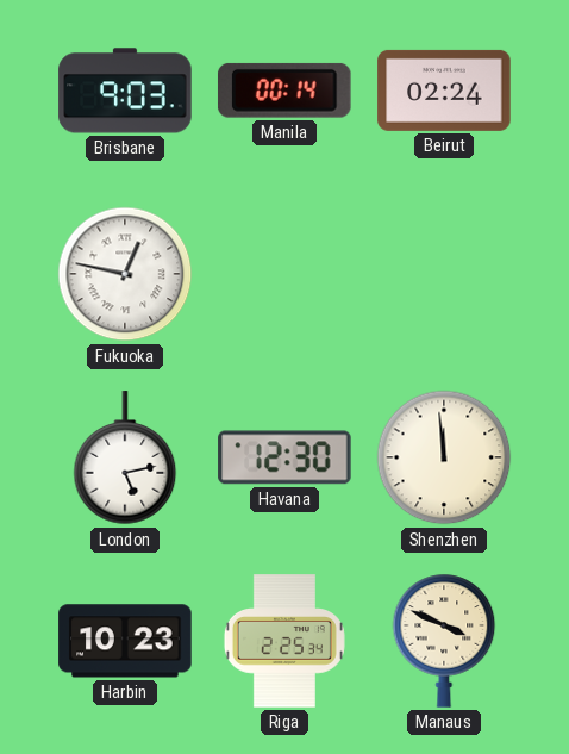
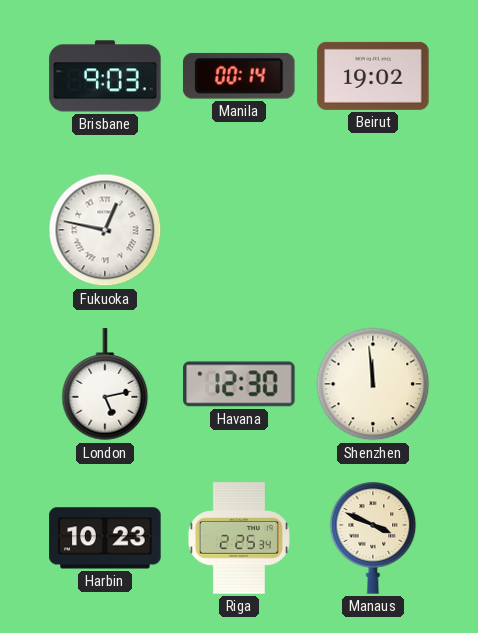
Beirut: 02:24 -> 19:02
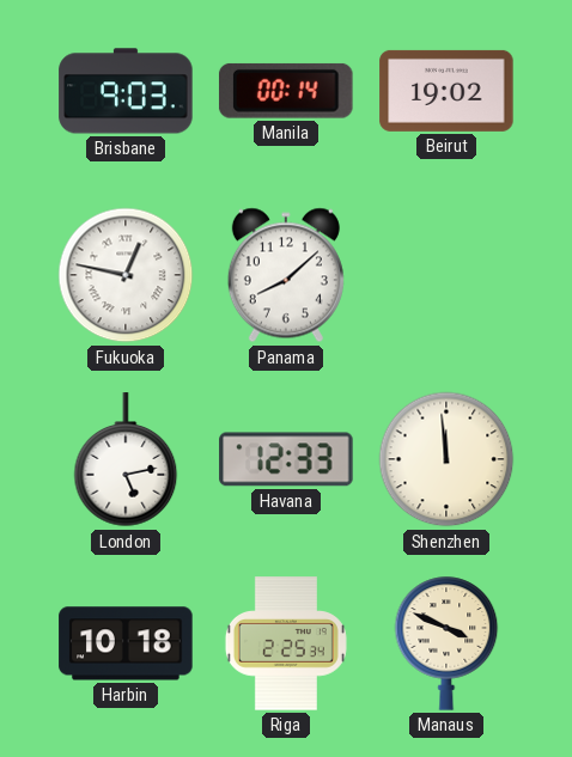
Panama: none -> 8:08
Havana: 12:30 -> 12:33
Harbin: 10:23 -> 10:18
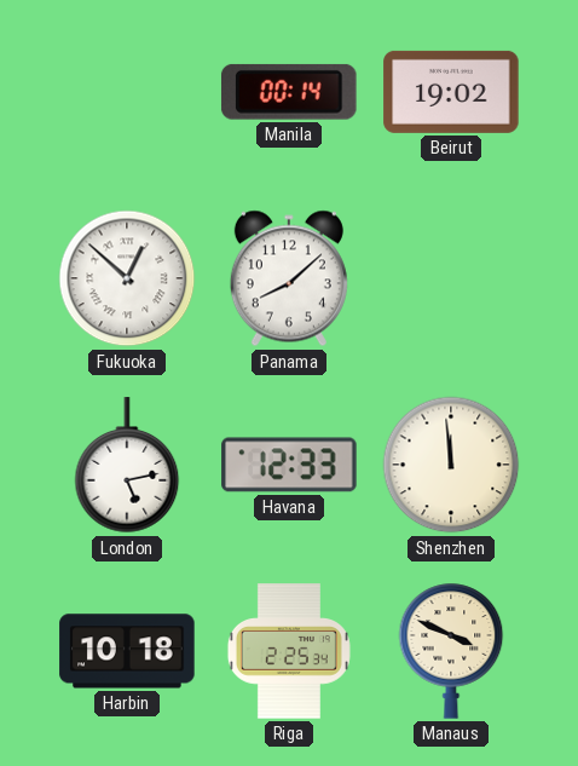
Brisbane: 9:03 -> none
Fukuoka: 12:47 -> 12:52
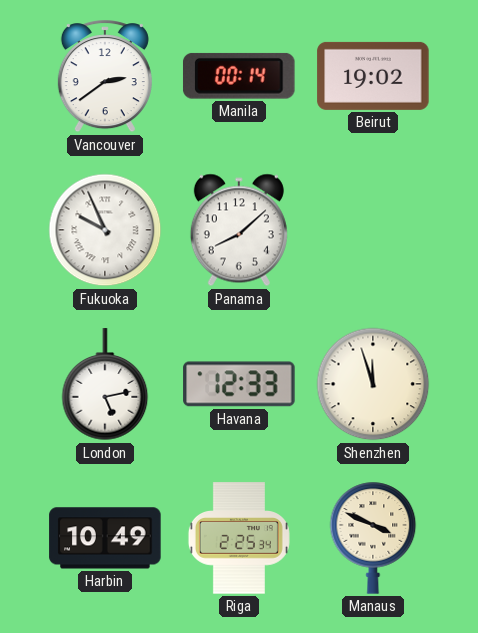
Vancouver: none -> 2:39
Fukuoka: 12:52 -> 9:56
Shenzhen: 11:59 -> 11:57
Harbin: 10:18 -> 10:49
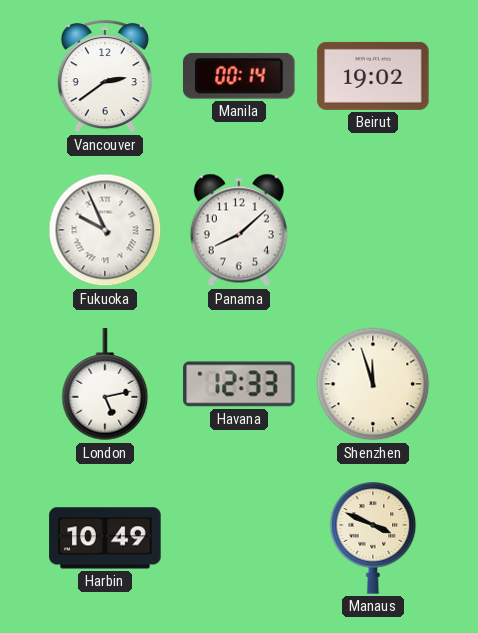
Riga: 2:25 -> none
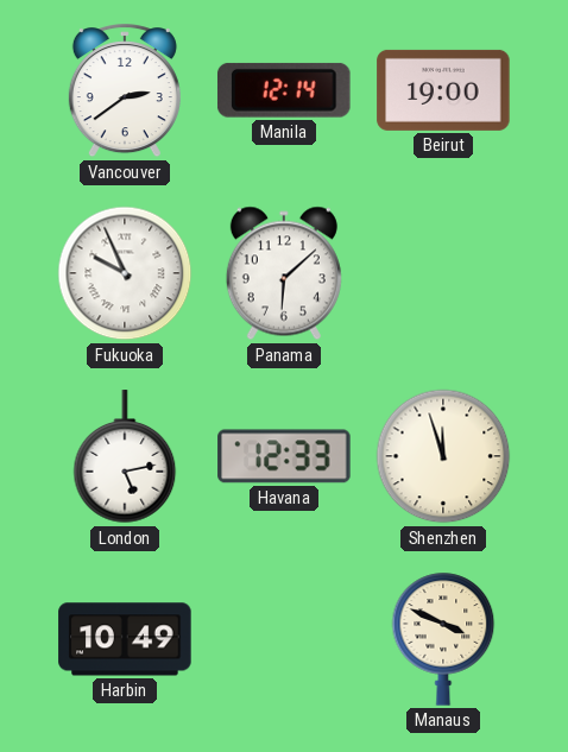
Manila: 00:14 -> 12:14
Beirut: 19:02 -> 19:00
Panama: 8:08 -> 6:08
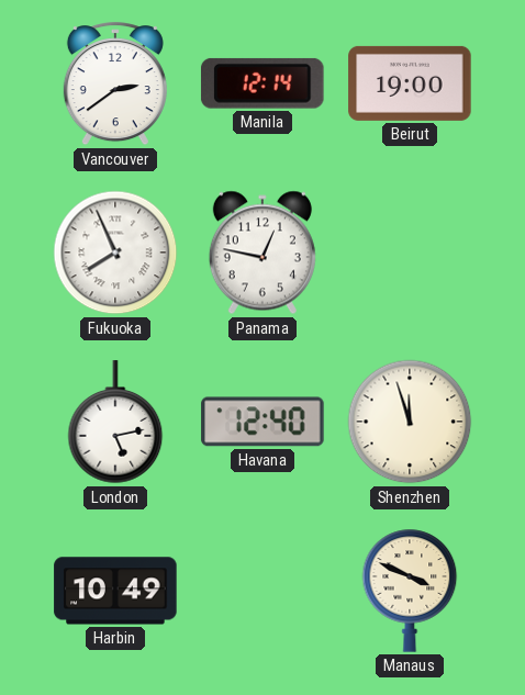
Fukuoka: 9:56 -> 7:56
Panama: 6:08 -> 12:47
Havana: 12:33 -> 12:40
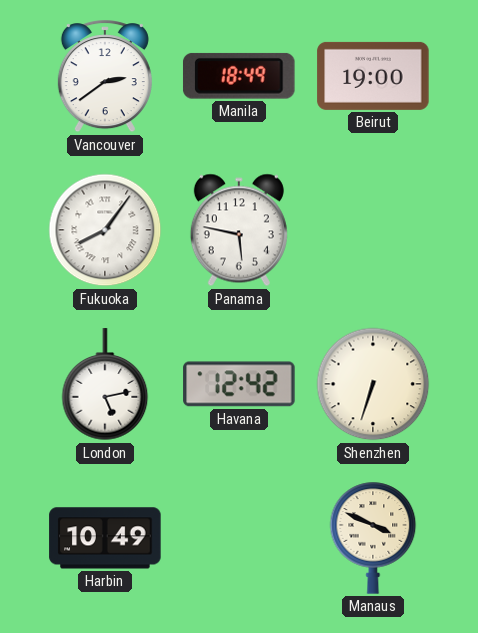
Manila: 12:14 -> 18:49
Fukuoka: 7:56 -> 8:06
Panama: 12:47 -> 5:47
Havana: 12:40 -> 12:42
Shenzhen: 11:57 -> 6:33
